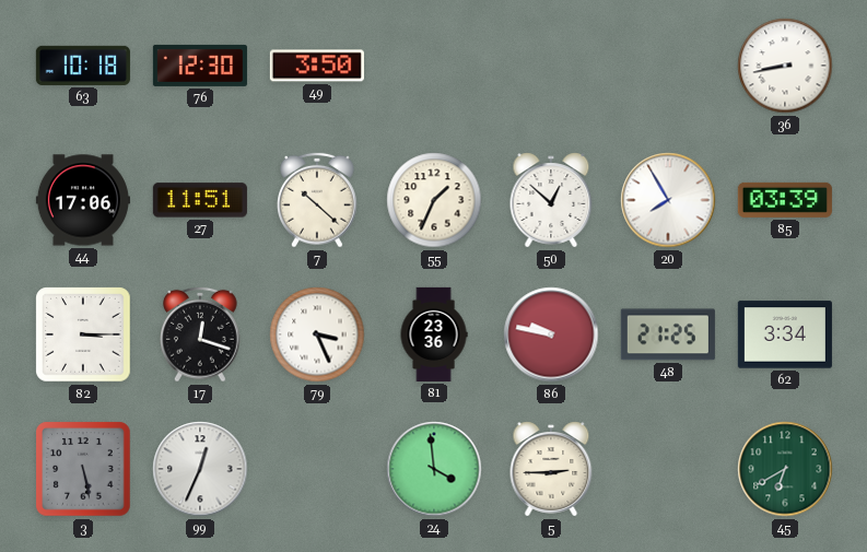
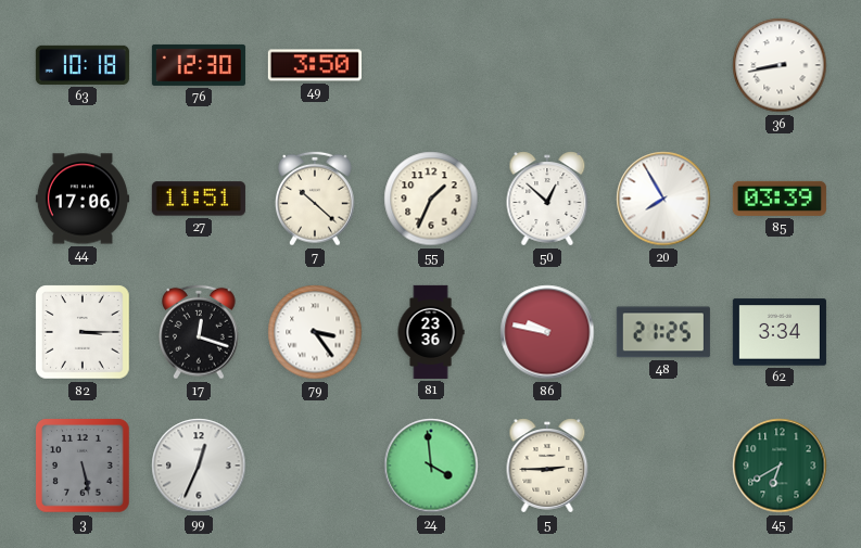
79: 3:26 -> 3:24
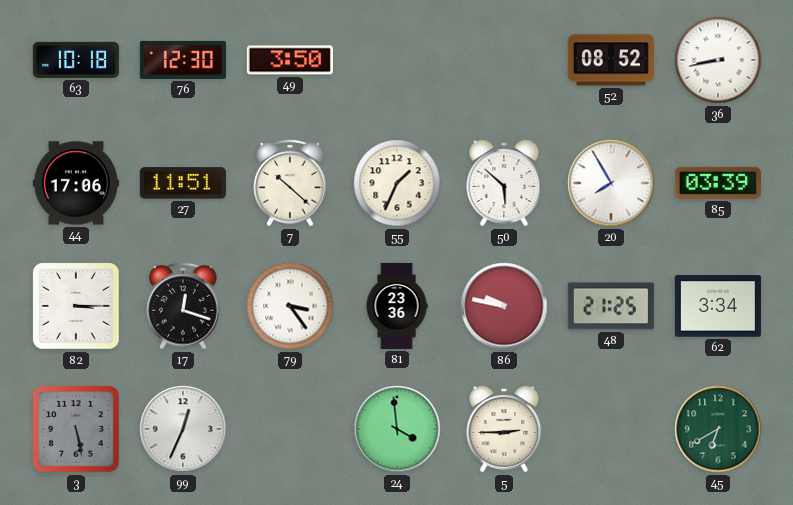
52: none -> 08:52
50: 12:52 -> 5:52
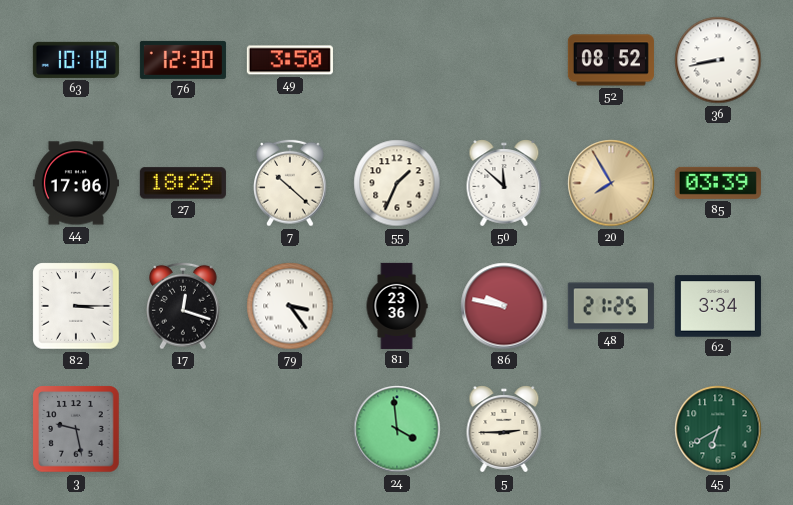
27: 11:51 -> 18:29
50: 5:52 -> 11:52
20 dial: white -> champagne
3: 5:28 -> 9:28
99: 12:34 -> none
